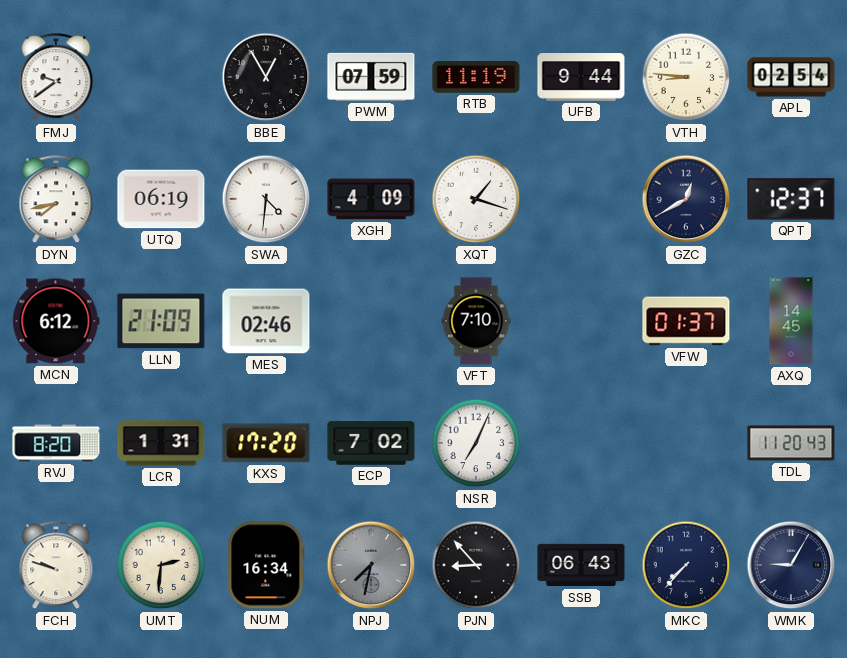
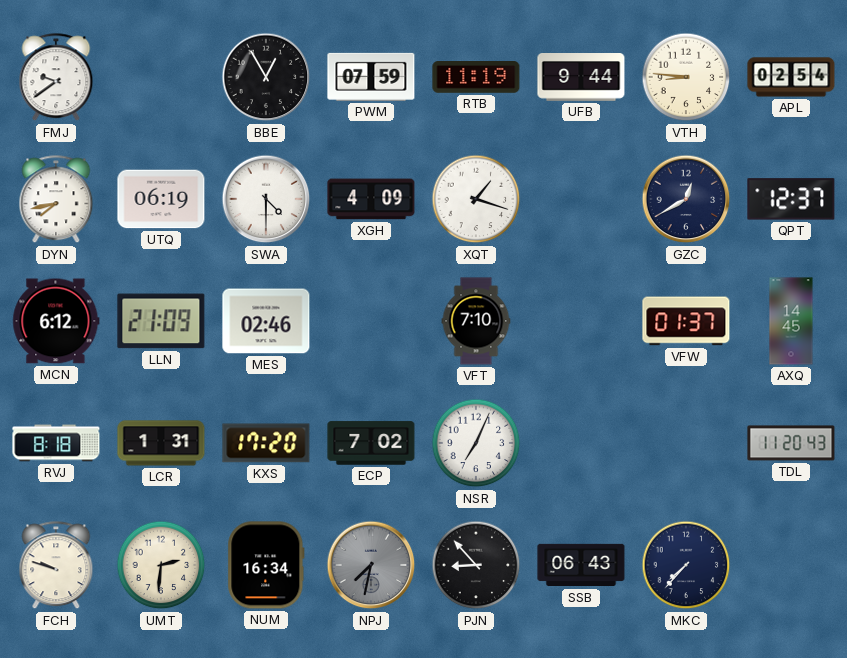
SWA: 4:31 -> 4:30
RVJ: 8:20 -> 8:18
WMK: 9:05 -> none
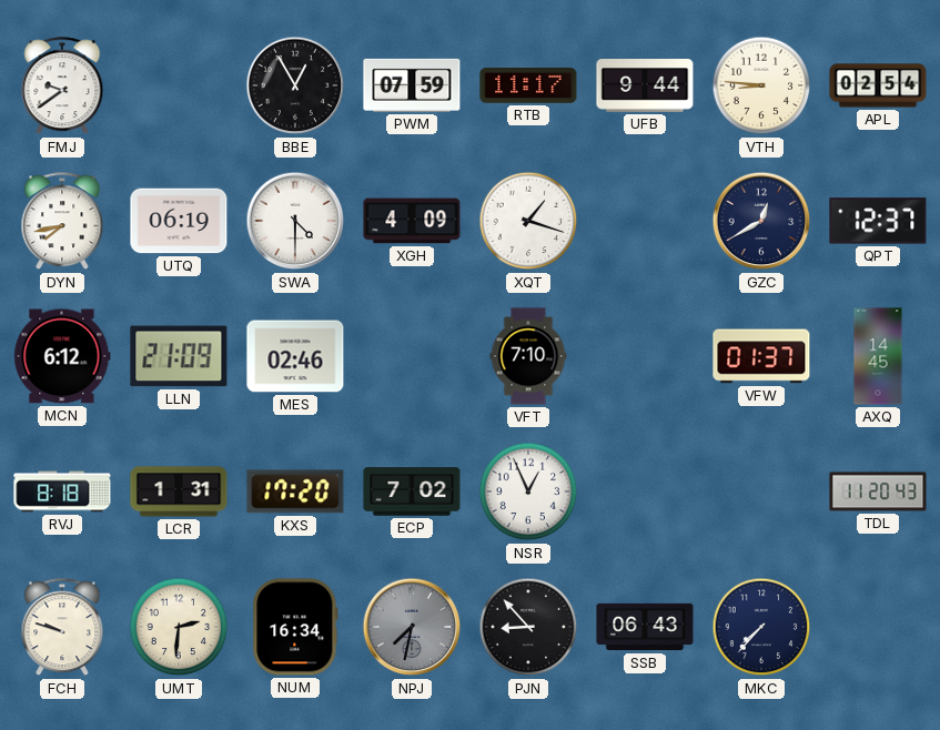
RTB: 11:19 -> 11:17
NSR: 7:04 -> 12:56
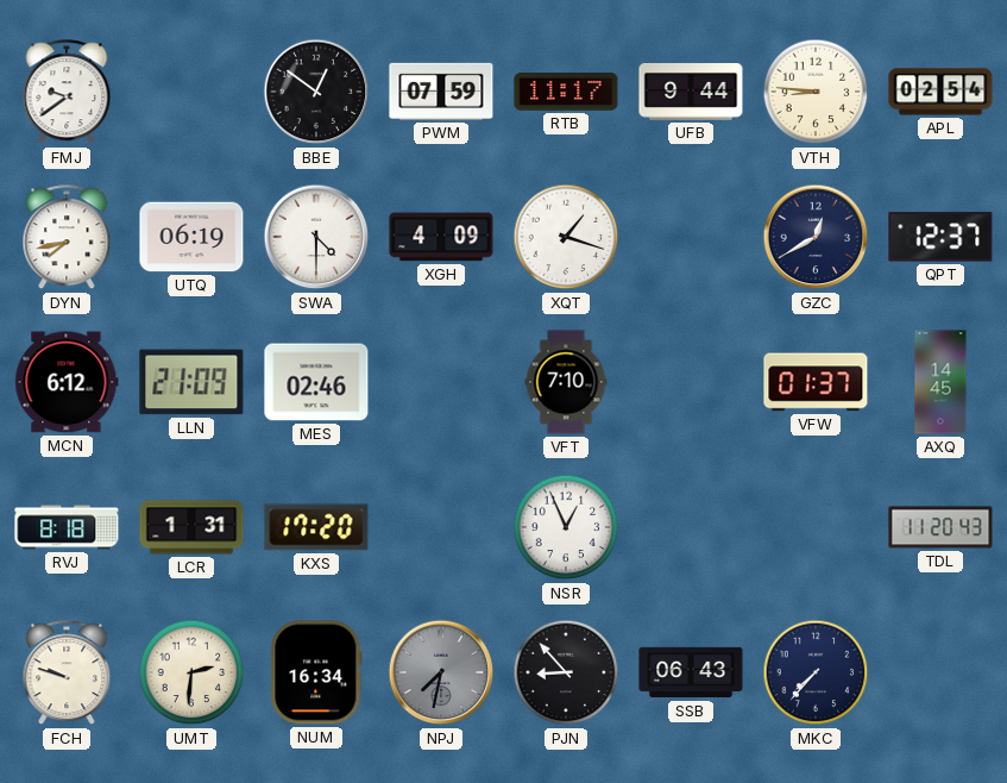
BBE: 12:55 -> 12:51
ECP: 7:02 -> none
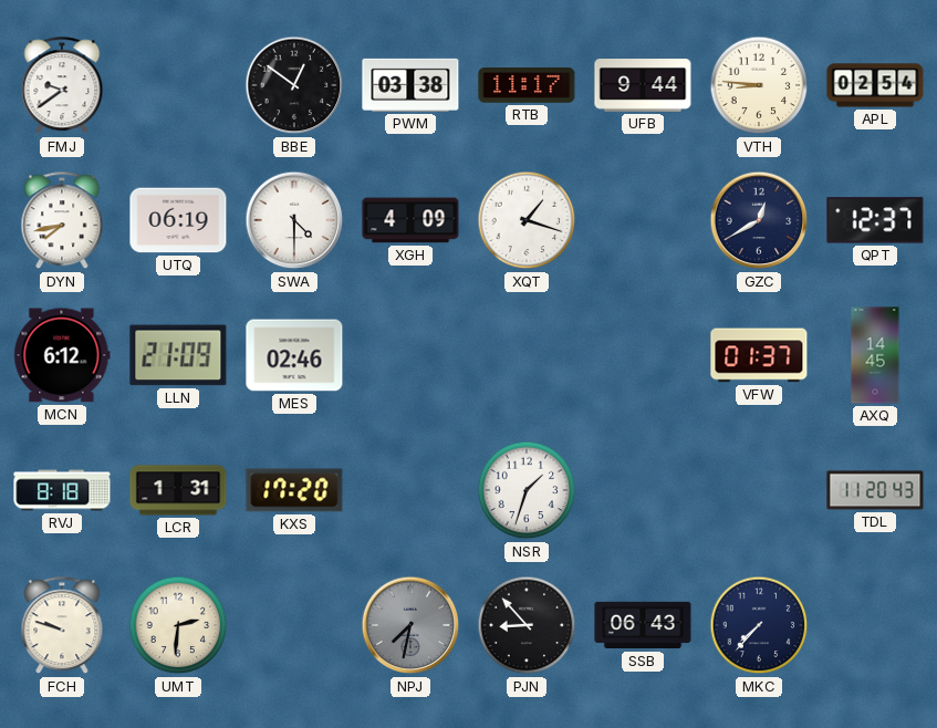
PWM: 07:59 -> 03:38
VFT: 7:10 -> none
NSR: 12:56 -> 1:33
NUM: 16:34 -> none
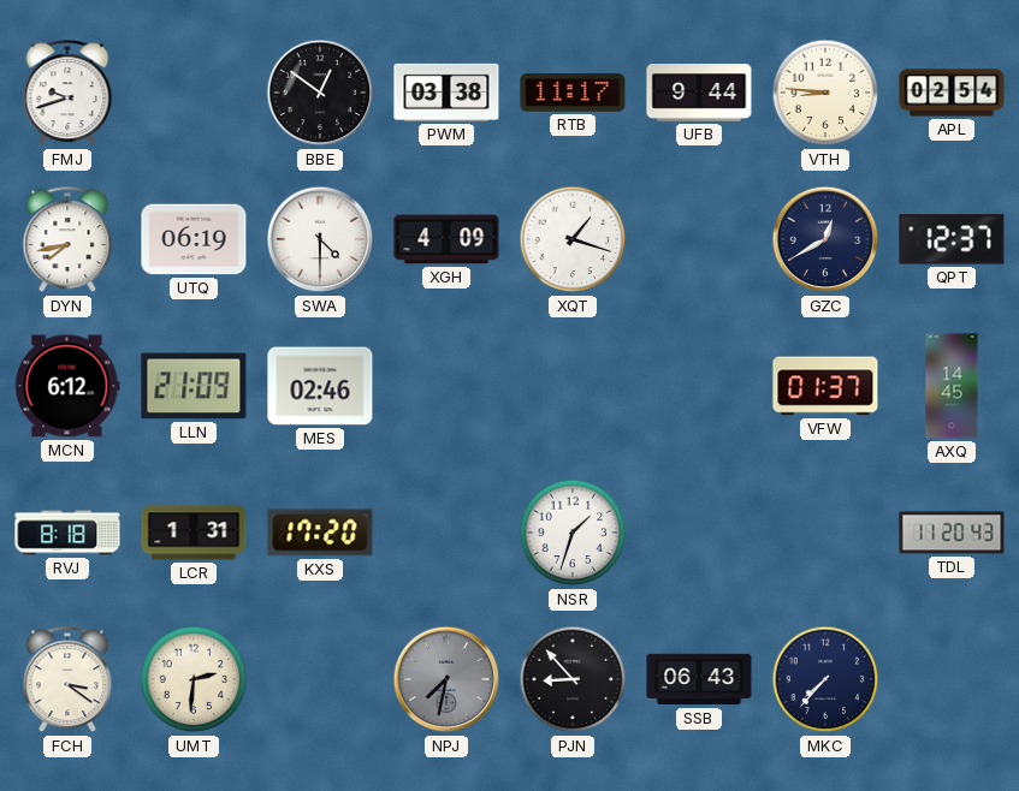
FMJ: 9:39 -> 9:42
FCH: 9:48 -> 3:21
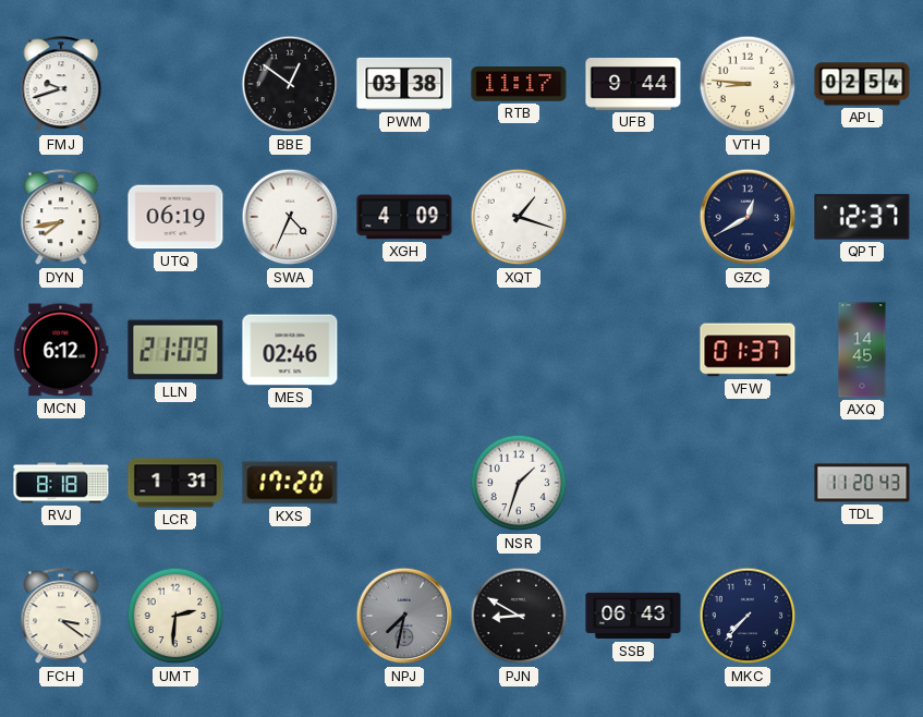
SWA: 4:30 -> 4:34
PJN: 8:53 -> 8:50
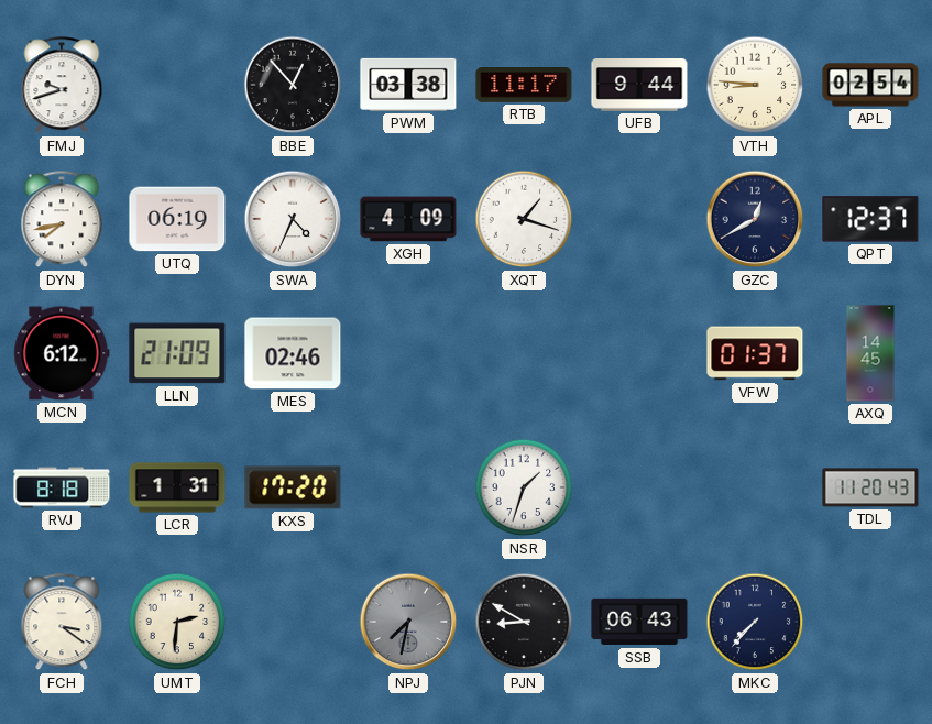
BBE: 12:51 -> 12:53
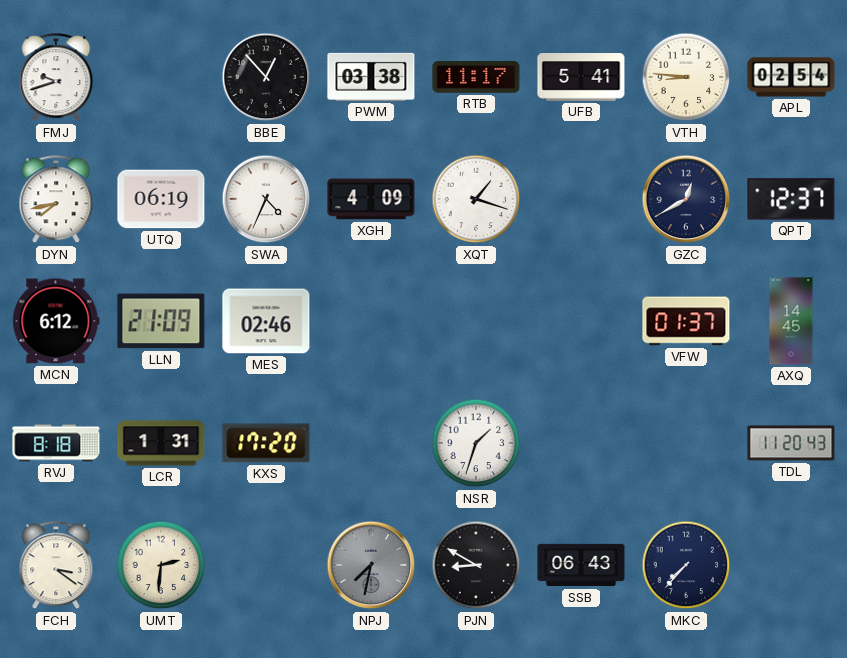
UFB: 9:44 -> 5:41
